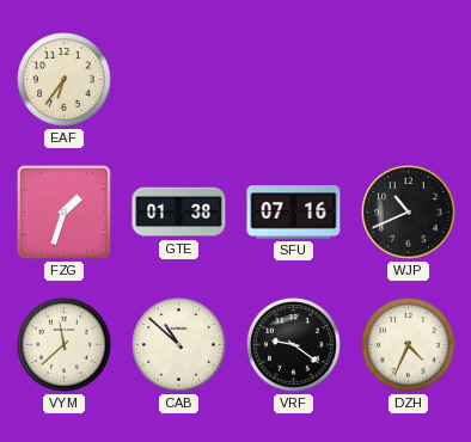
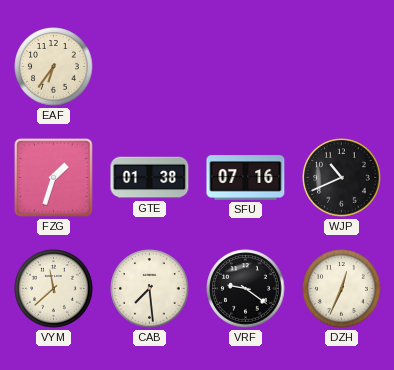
CAB: 10:52 -> 7:29
DZH: 4:34 -> 12:34
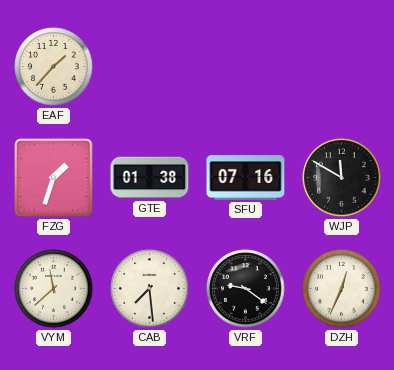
EAF: 6:36 -> 1:37
WJP: 10:41 -> 11:50
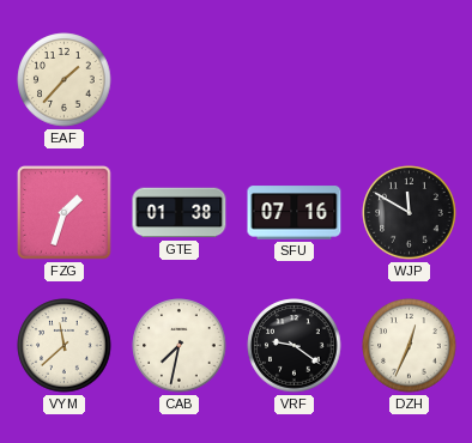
CAB: 7:29 -> 7:32
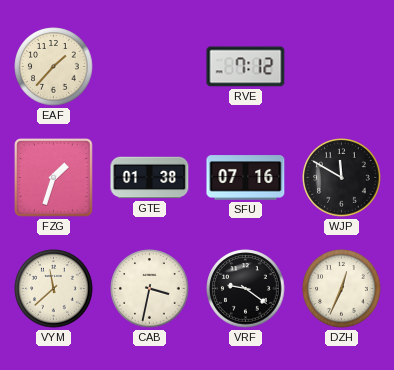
RVE: none -> 7:12
CAB: 7:32 -> 3:32
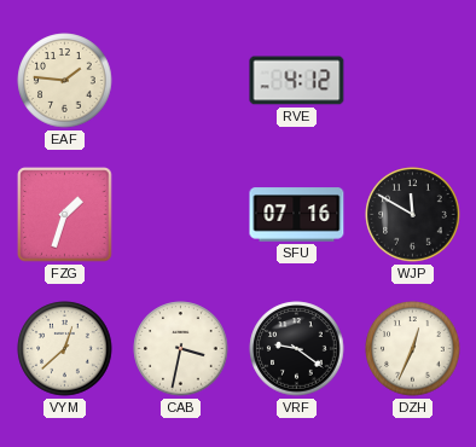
EAF: 1:37 -> 1:46
RVE: 7:12 -> 4:12
GTE: 01:38 -> none
VYM: 11:38 -> 12:38
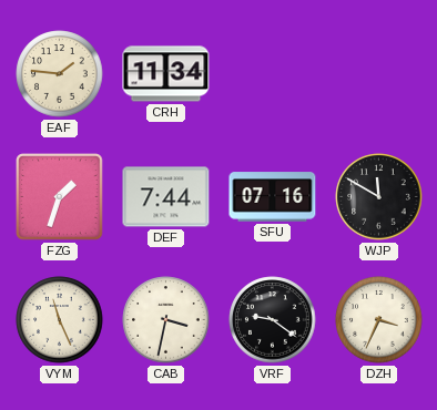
CRH: none -> 11:34
RVE: 4:12 -> none
DEF: none -> 7:44
VYM: 12:38 -> 11:26
DZH: 12:34 -> 3:34
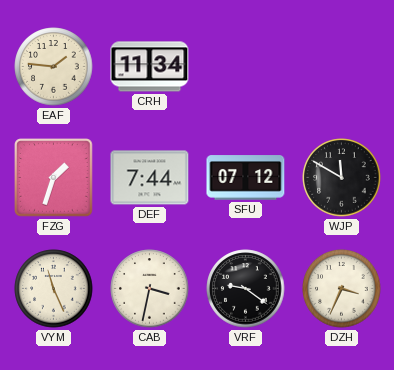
SFU: 07:16 -> 07:12
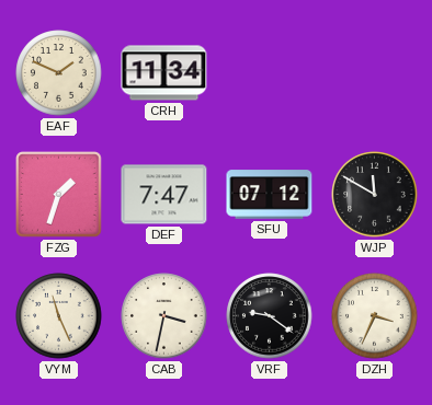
EAF: 1:46 -> 1:49
DEF: 7:44 -> 7:47
